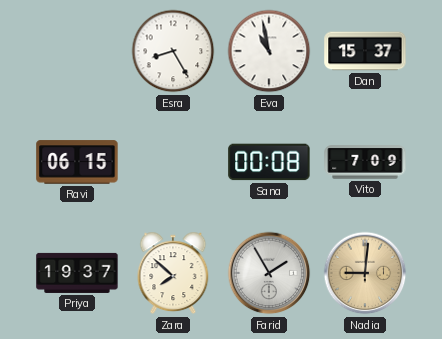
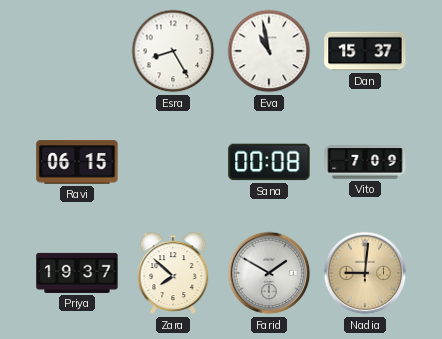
Farid: 1:55 -> 1:50
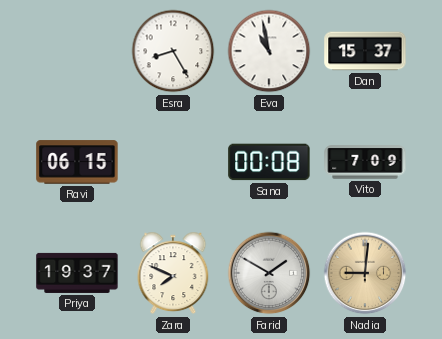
Zara: 7:52 -> 7:49
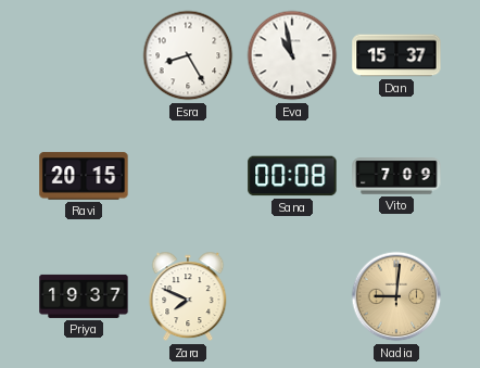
Ravi: 06:15 -> 20:15
Farid: 1:50 -> none
